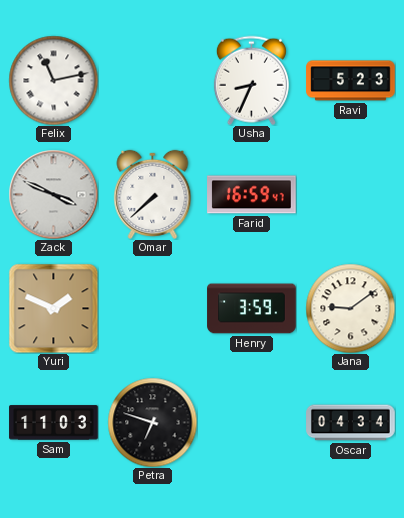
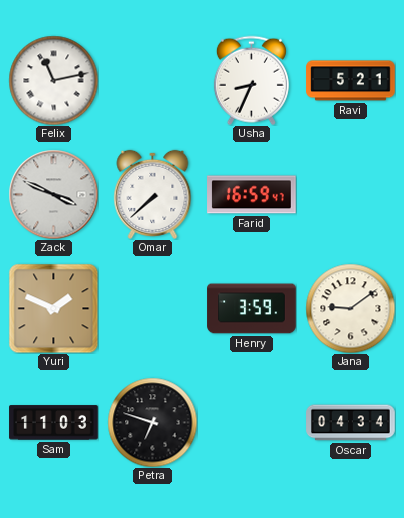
Ravi: 5:23 -> 5:21
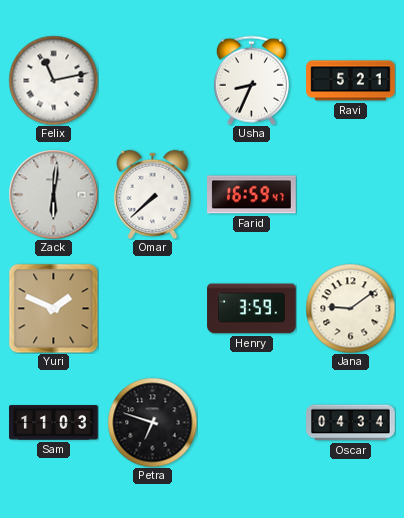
Zack: 3:49 -> 6:01
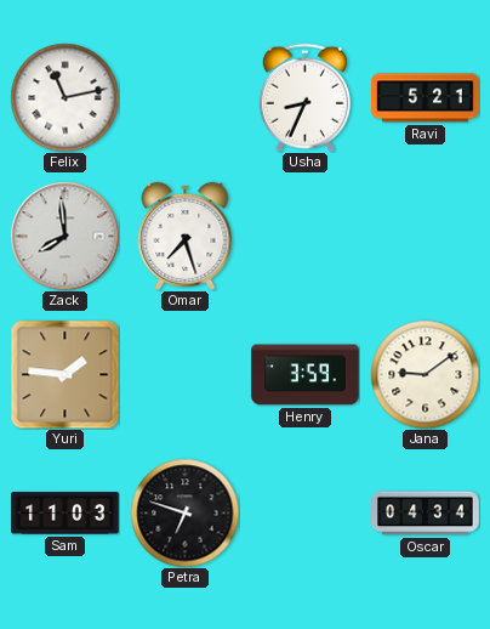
Zack: 6:01 -> 7:59
Omar: 7:38 -> 7:27
Farid: 16:59 -> none
Yuri: 1:49 -> 1:46
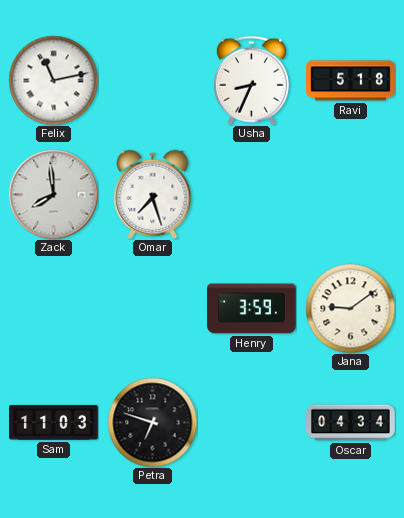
Ravi: 5:21 -> 5:18
Yuri: 1:46 -> none
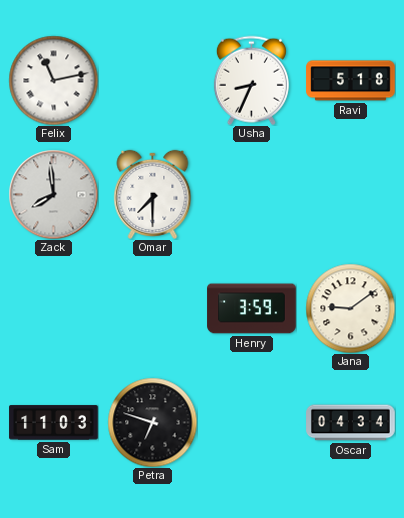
Omar: 7:27 -> 7:30
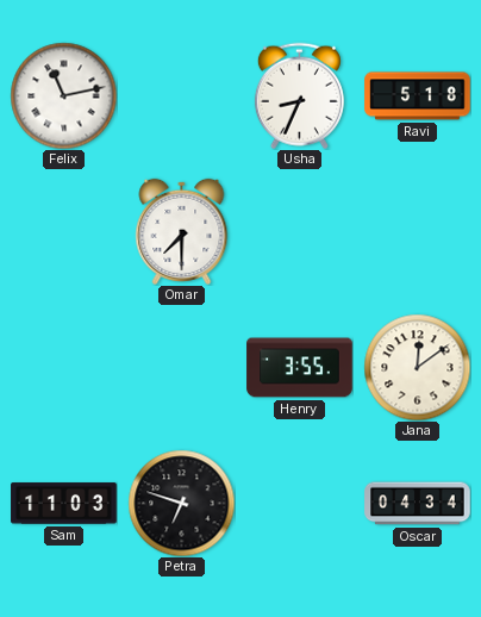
Zack: 7:59 -> none
Henry: 3:59 -> 3:55
Jana: 9:09 -> 12:09
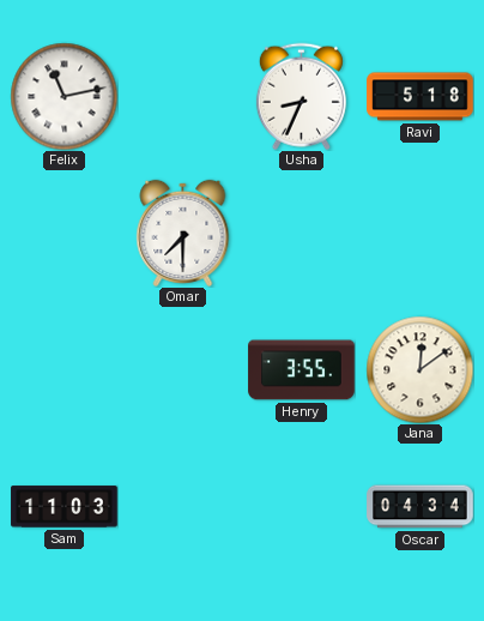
Petra: 6:48 -> none
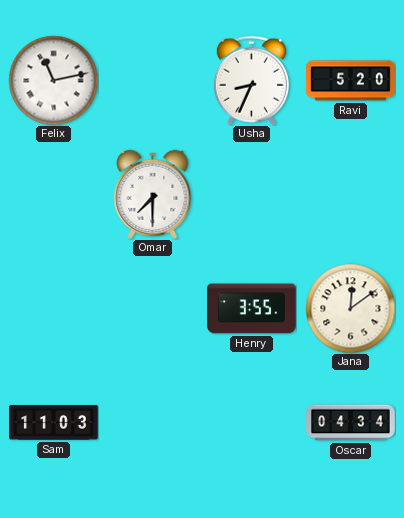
Ravi: 5:18 -> 5:20
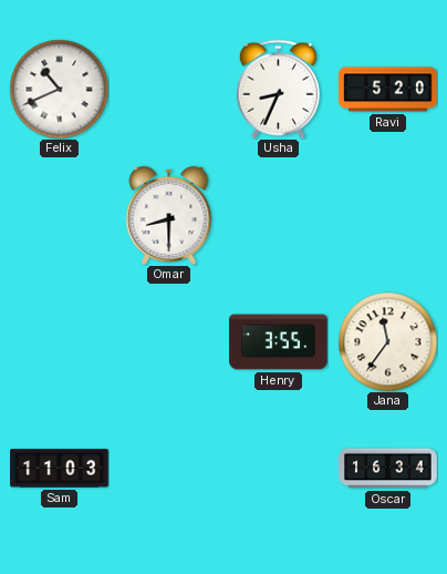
Felix: 11:13 -> 10:41
Omar: 7:30 -> 8:30
Jana: 12:09 -> 11:36
Oscar: 04:34 -> 16:34
